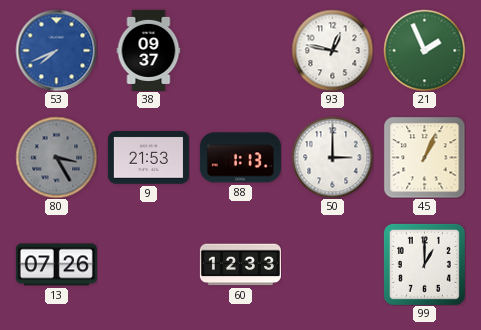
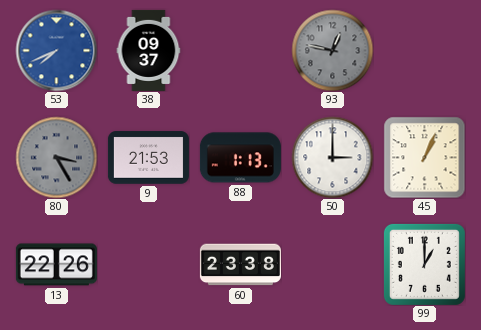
93 dial: white -> grey
21: 1:56 -> none
13: 07:26 -> 22:26
60: 12:33 -> 23:38
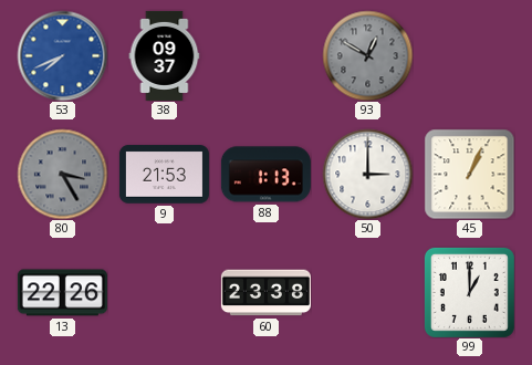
93: 12:47 -> 12:50
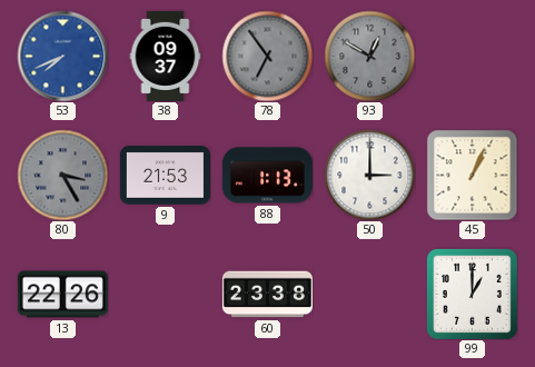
78: none -> 6:54
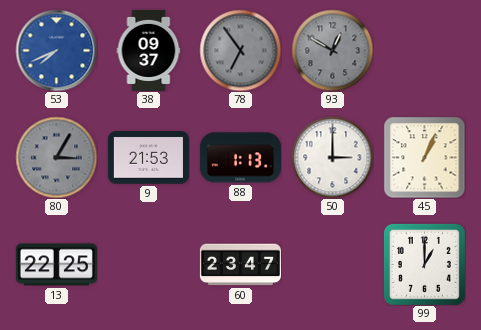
80: 3:25 -> 3:05
13: 22:26 -> 22:25
60: 23:38 -> 23:47
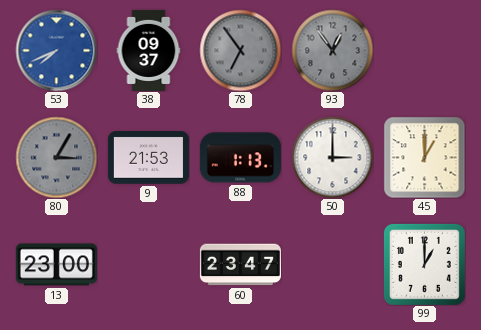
93: 12:50 -> 12:54
45: 1:04 -> 1:00
13: 22:25 -> 23:00
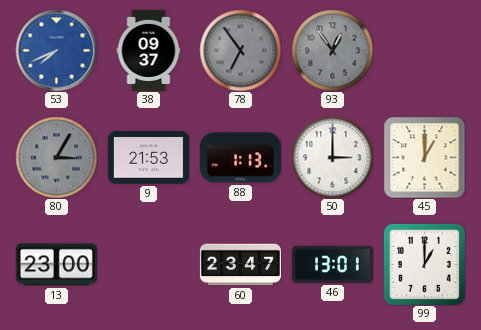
46: none -> 13:01
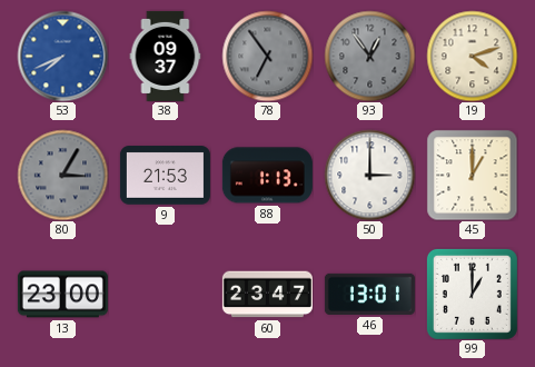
19: none -> 4:12
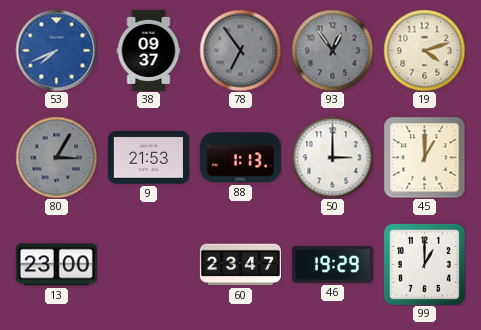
46: 13:01 -> 19:29
